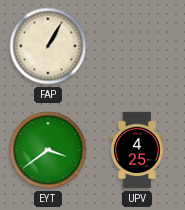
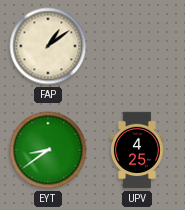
FAP: 1:05 -> 1:09
EYT: 3:39 -> 8:39
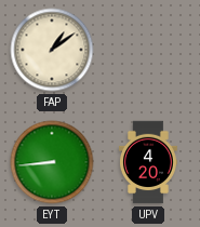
EYT: 8:39 -> 8:44
UPV: 4:25 -> 4:20
